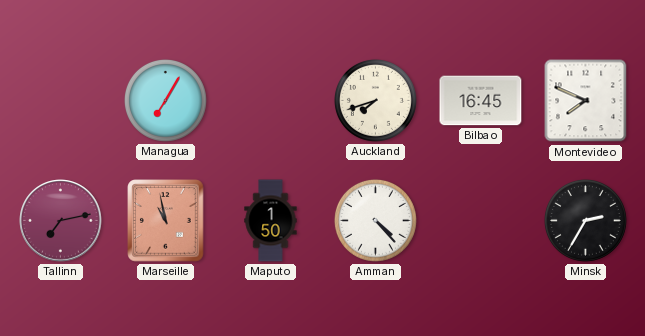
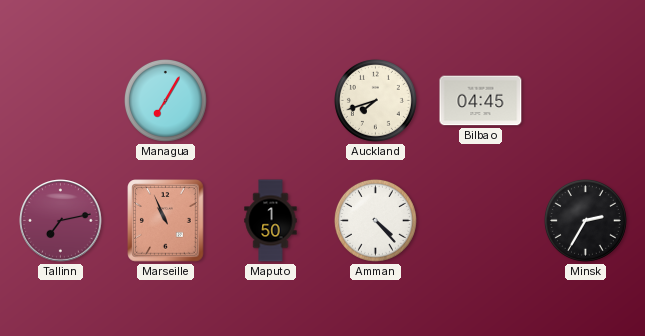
Bilbao: 16:45 -> 04:45
Montevideo: 7:49 -> none
Marseille: 10:58 -> 10:56
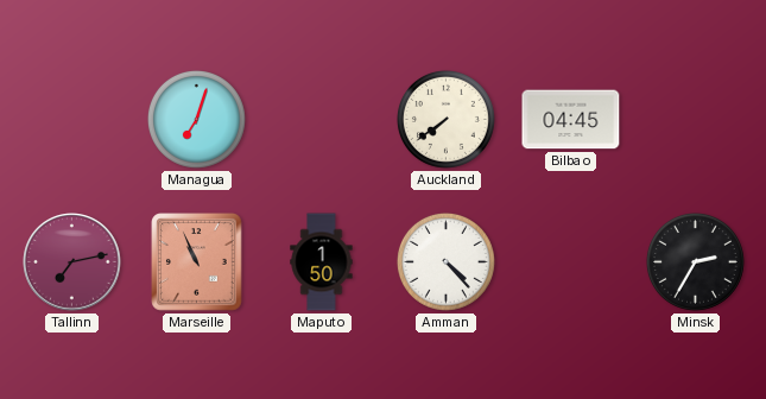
Managua: 7:05 -> 7:03
Auckland: 7:42 -> 7:39
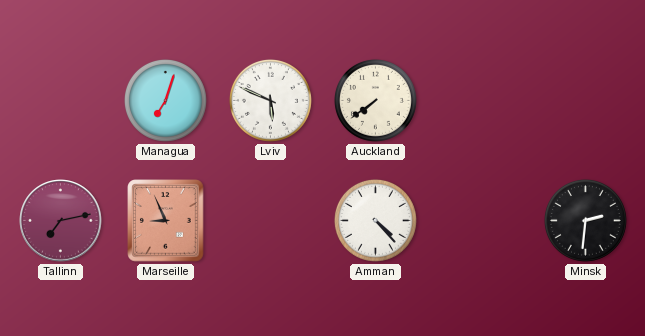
Lviv: none -> 5:49
Bilbao: 04:45 -> none
Marseille: 10:56 -> 8:56
Maputo: 1:50 -> none
Minsk: 2:35 -> 2:31
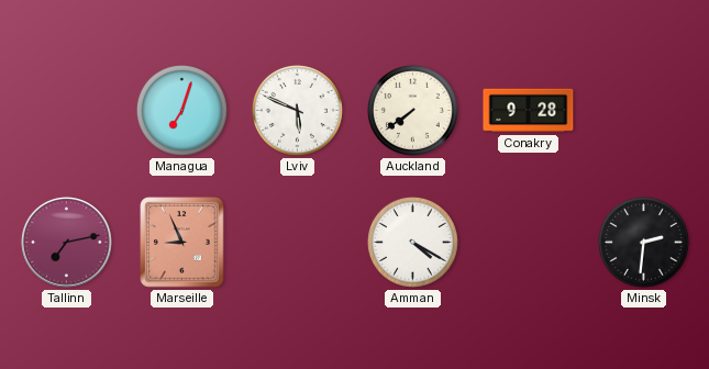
Conakry: none -> 9:28
Amman: 4:23 -> 4:20
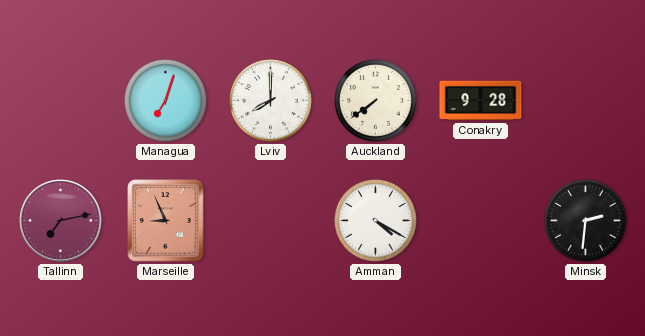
Lviv: 5:49 -> 8:00
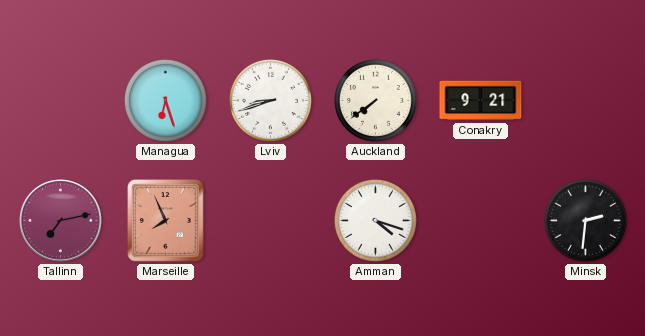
Managua: 7:03 -> 6:27
Lviv: 8:00 -> 8:42
Conakry: 9:28 -> 9:21
Marseille: 8:56 -> 7:56
Amman: 4:20 -> 4:18
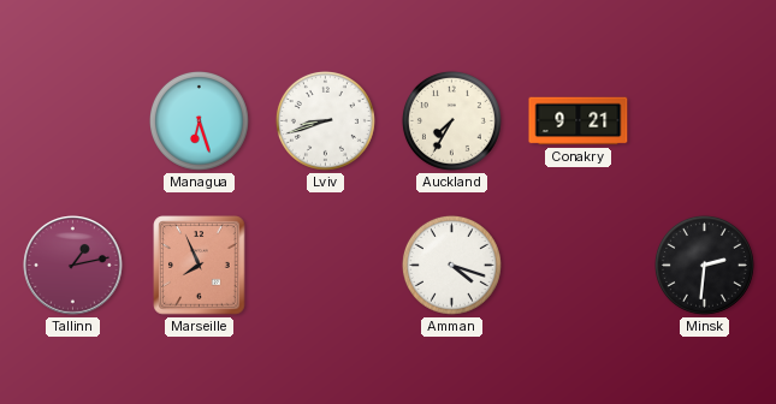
Auckland: 7:39 -> 7:35
Tallinn: 7:13 -> 1:13
